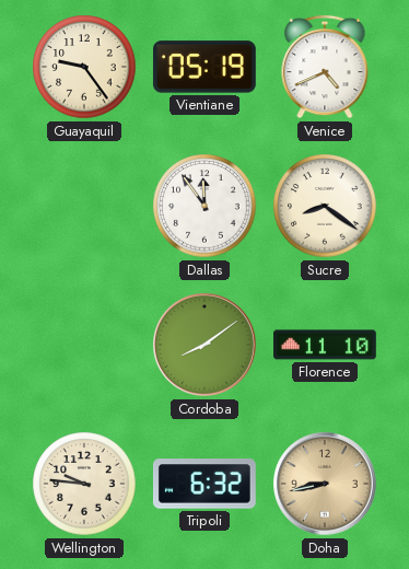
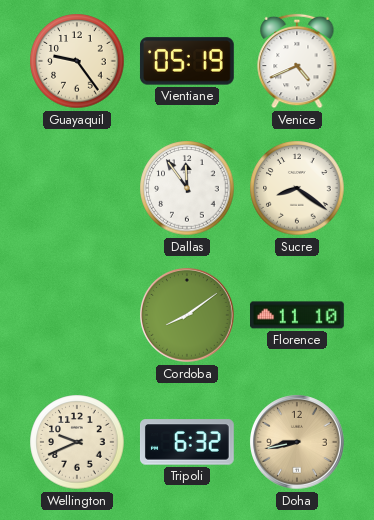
Wellington: 9:46 -> 9:41
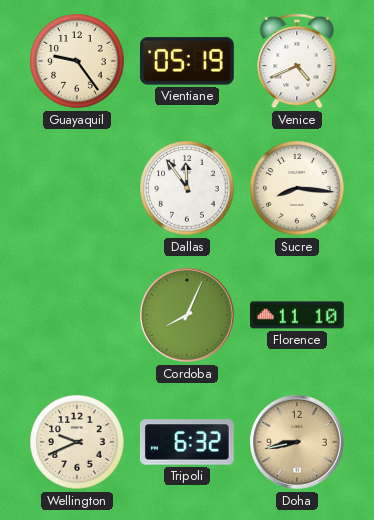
Sucre: 8:21 -> 8:16
Cordoba: 8:09 -> 8:04
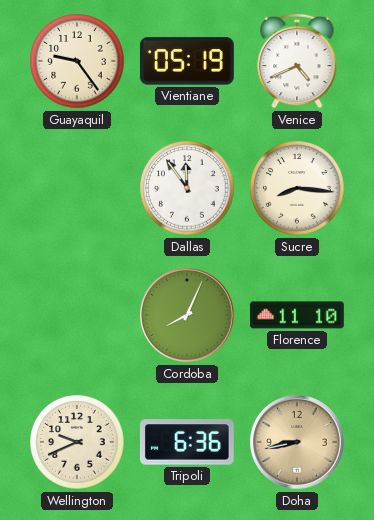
Tripoli: 6:32 -> 6:36
